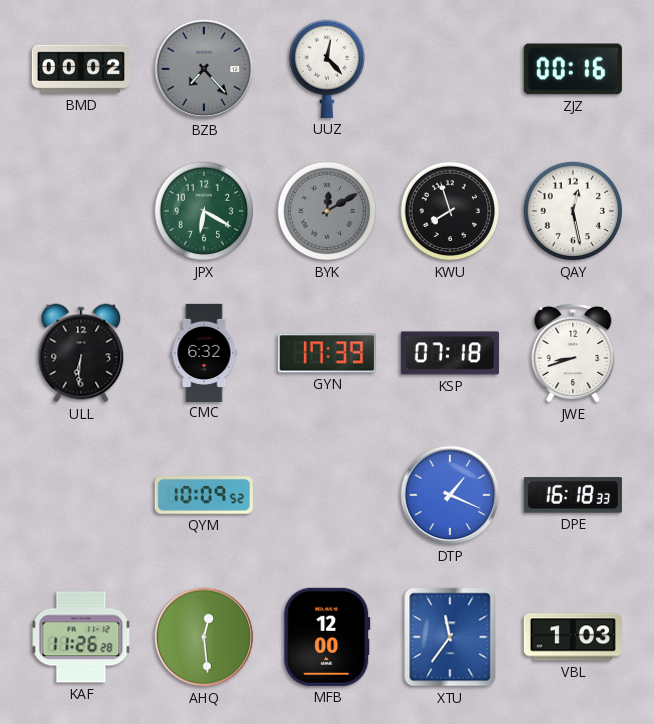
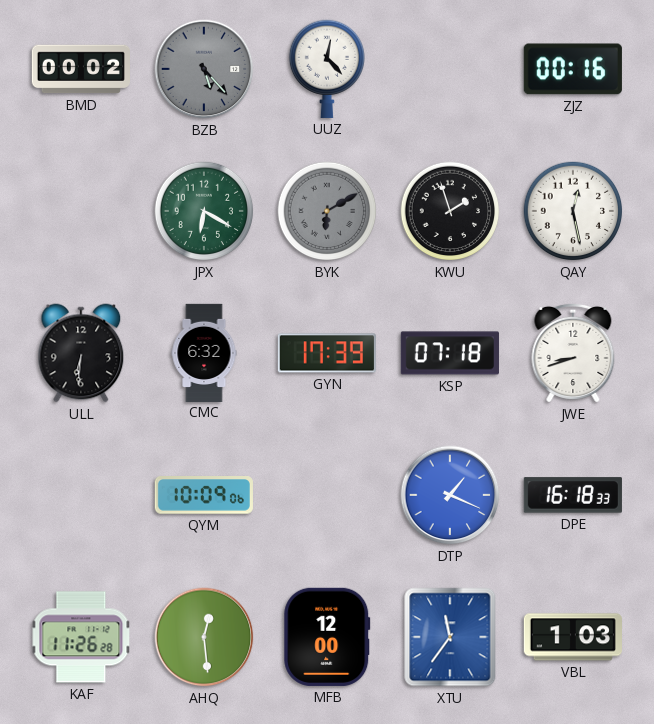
BZB: 7:23 -> 5:23
BYK: 12:10 -> 6:10
KWU: 7:57 -> 1:57
QYM: 10:09:52 -> 10:09:06
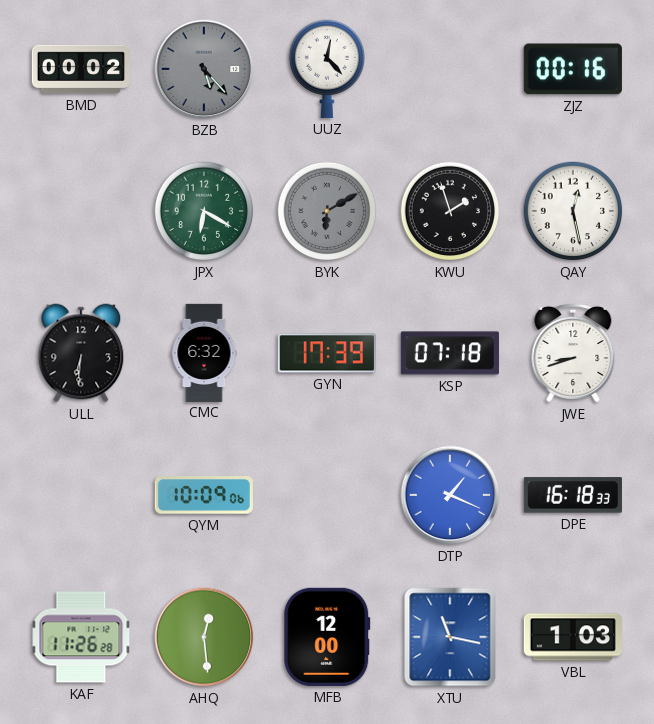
XTU: 11:36 -> 11:17
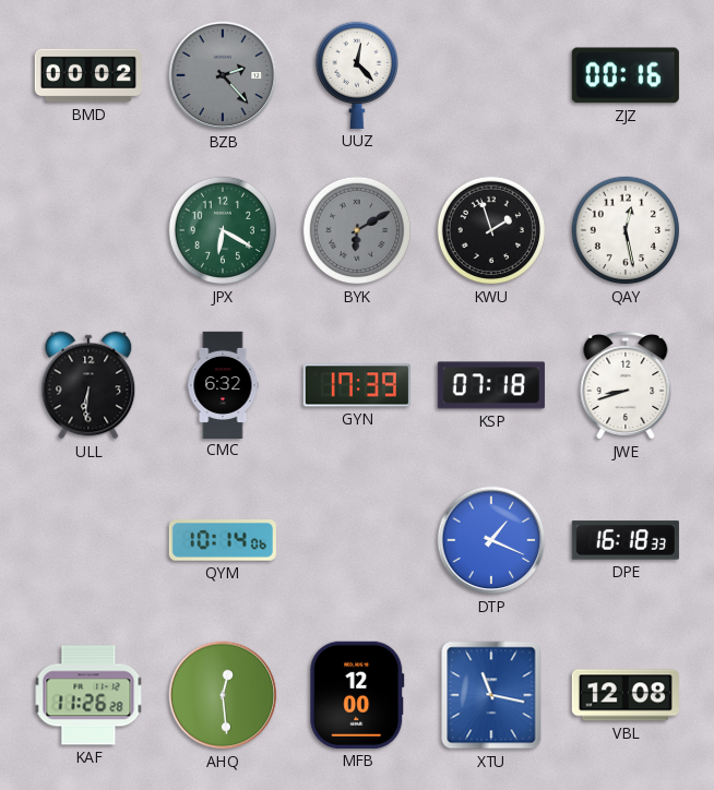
BZB: 5:23 -> 2:23
QYM: 10:09 -> 10:14
VBL: 1:03 -> 12:08
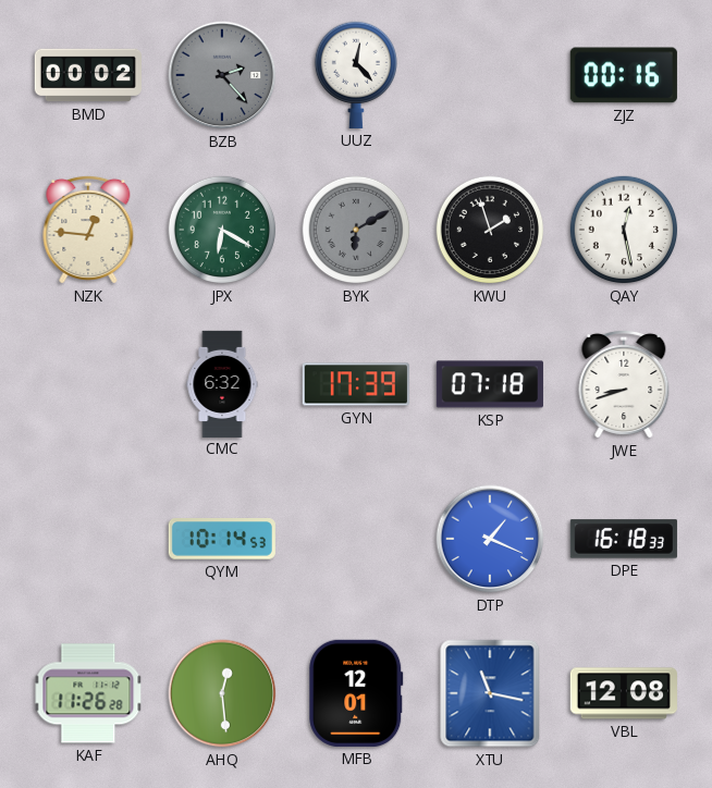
NZK: none -> 12:46
ULL: 6:31 -> none
QYM: 10:14:06 -> 10:14:53
MFB: 12:00 -> 12:01
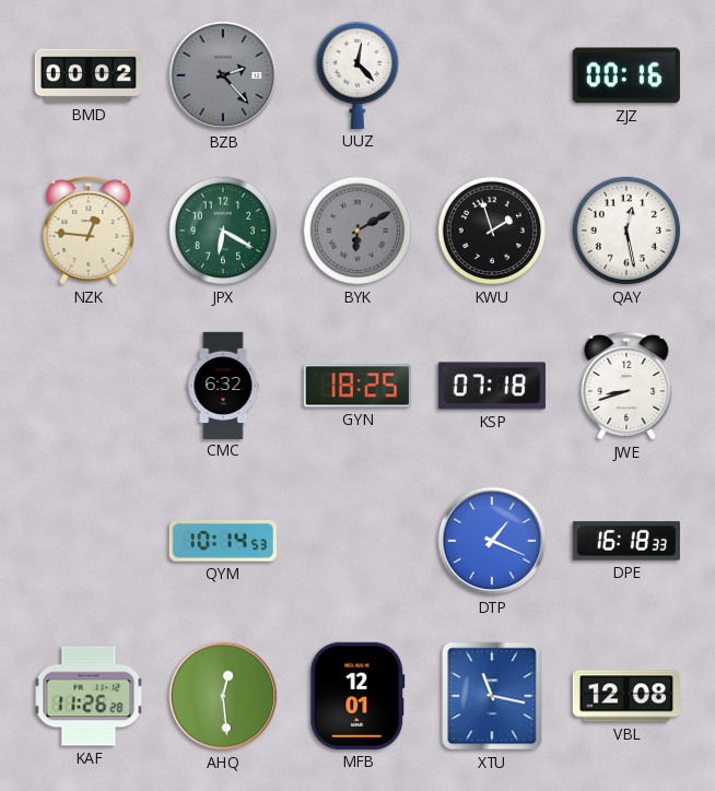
GYN: 17:39 -> 18:25
